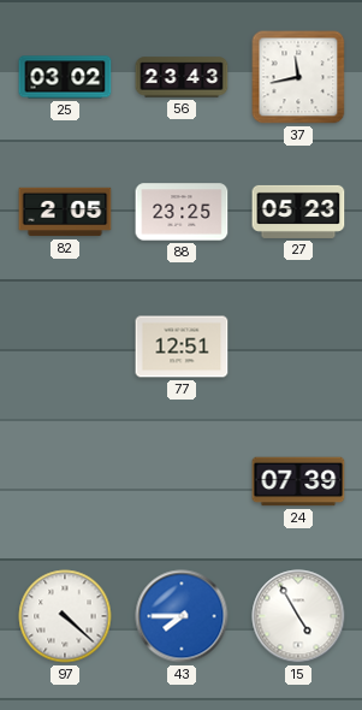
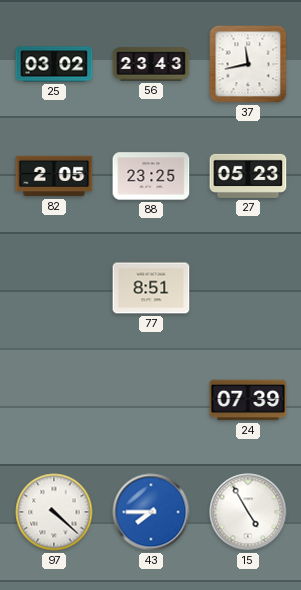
77: 12:51 -> 8:51
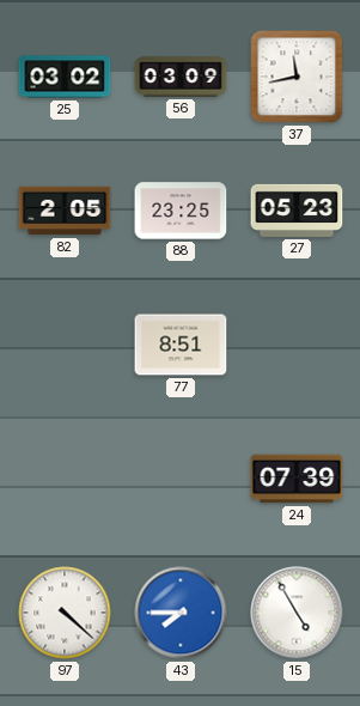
56: 23:43 -> 03:09
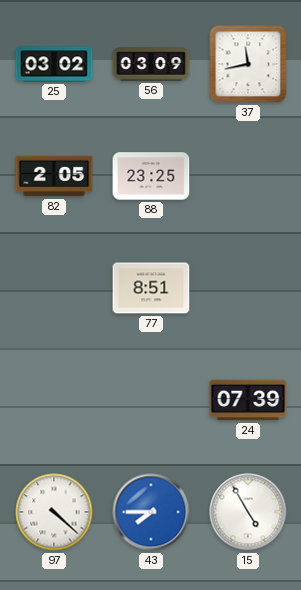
27: 05:23 -> none
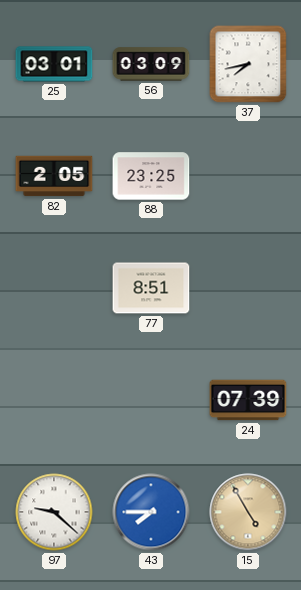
25: 03:02 -> 03:01
37: 11:43 -> 7:43
97: 4:22 -> 9:22
15 dial: white -> champagne
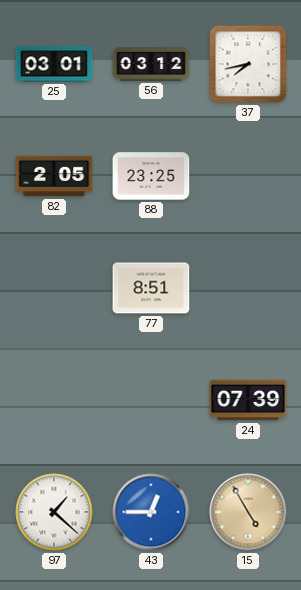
56: 03:09 -> 03:12
97: 9:22 -> 1:22
43: 7:45 -> 12:45
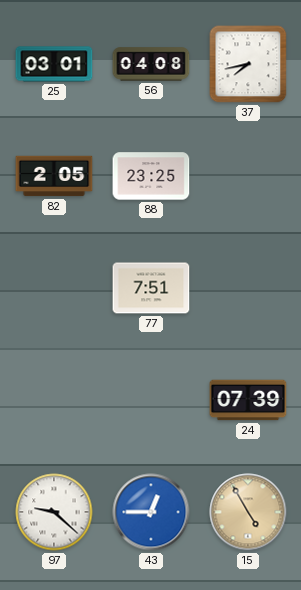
56: 03:12 -> 04:08
77: 8:51 -> 7:51
97: 1:22 -> 9:22
